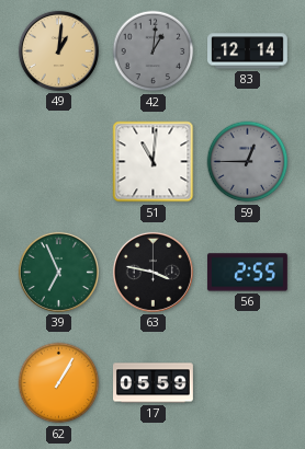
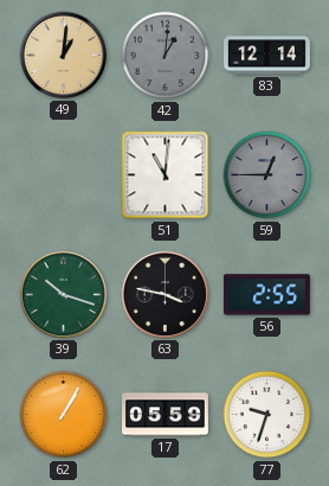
39: 6:56 -> 10:18
77: none -> 9:33
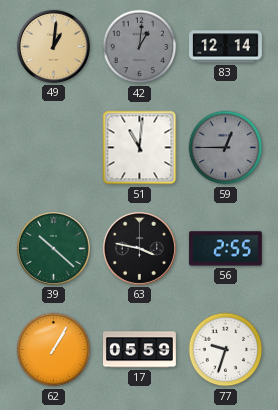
39: 10:18 -> 10:22
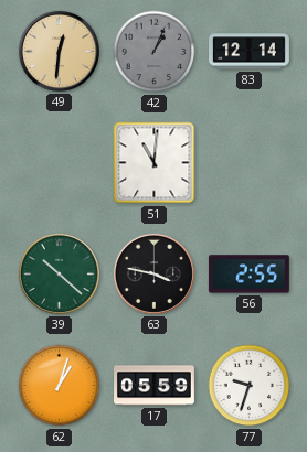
49: 1:01 -> 12:31
42: 1:01 -> 1:04
59: 12:45 -> none
62: 1:05 -> 1:03
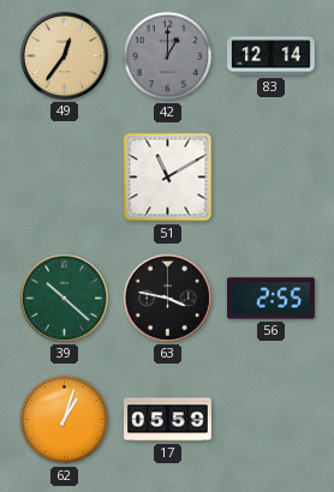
49: 12:31 -> 12:36
42: 1:04 -> 1:00
51: 11:01 -> 11:10
77: 9:33 -> none
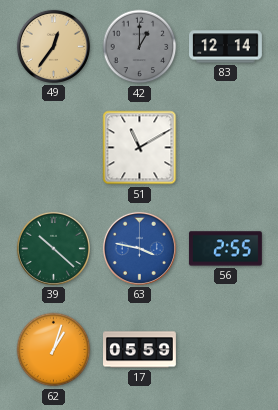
63 dial: black -> blue
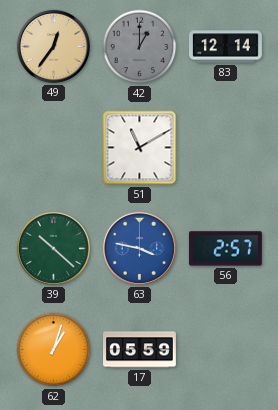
56: 2:55 -> 2:57
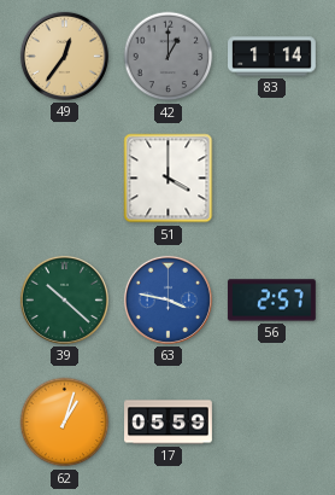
83: 12:14 -> 1:14
51: 11:10 -> 4:00
